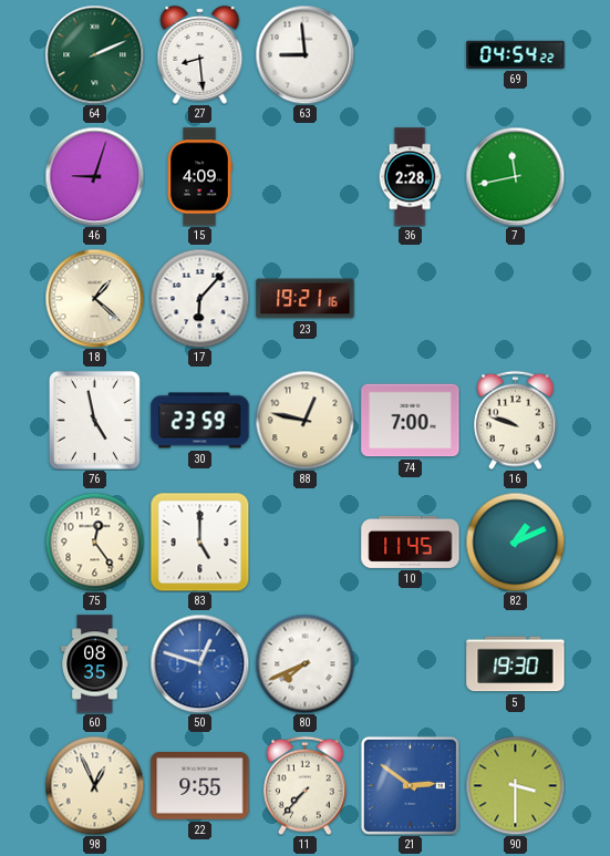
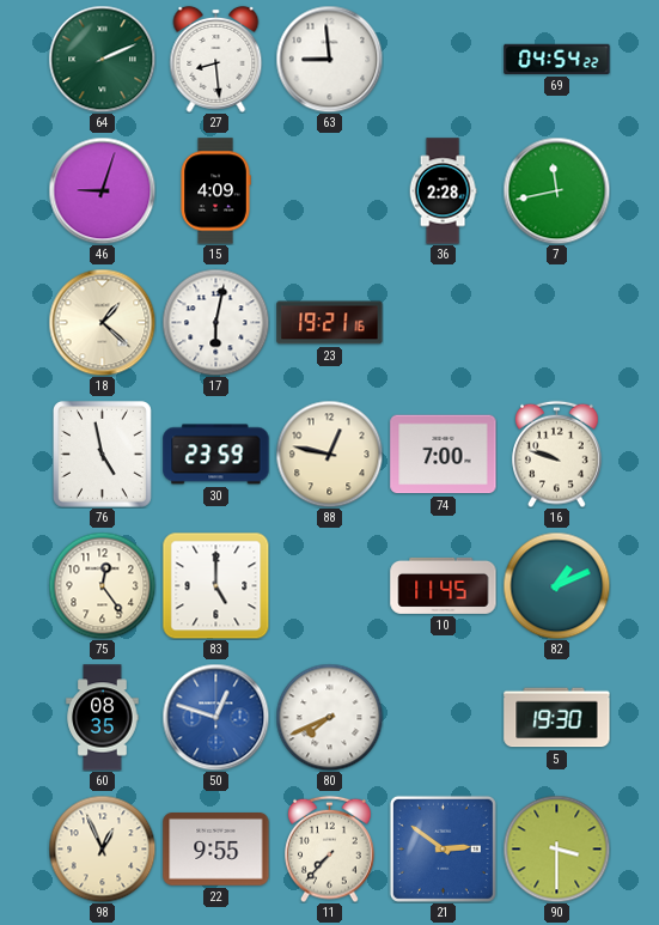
17: 6:07 -> 6:02
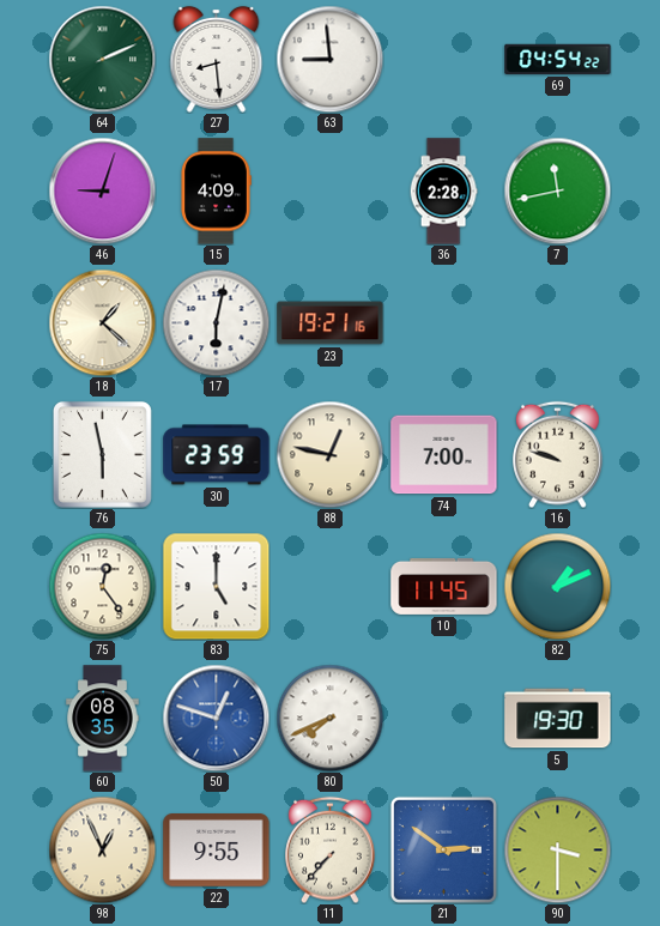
76: 4:58 -> 5:58
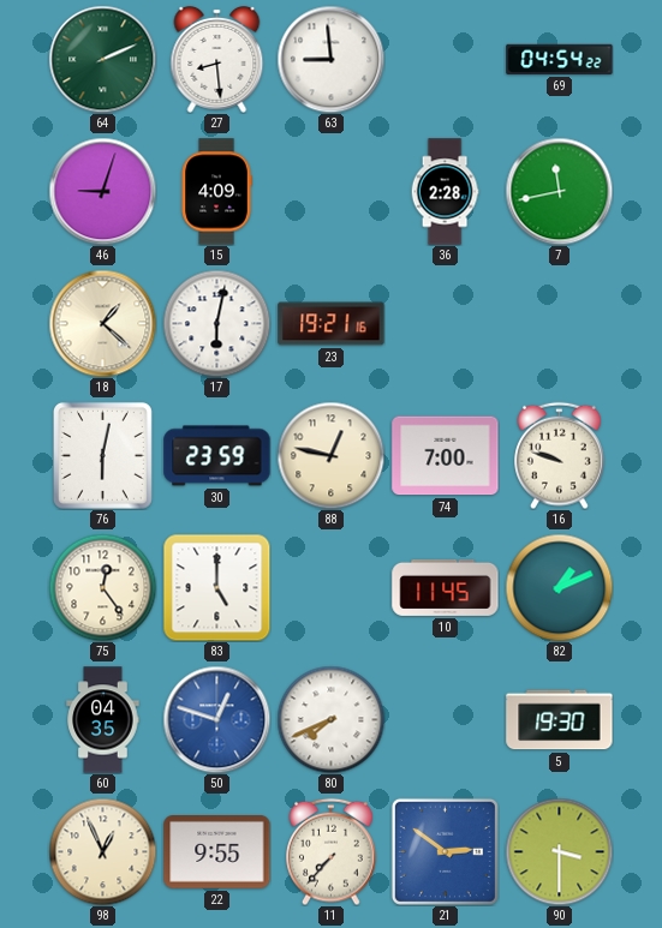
76: 5:58 -> 6:02
60: 08:35 -> 04:35
